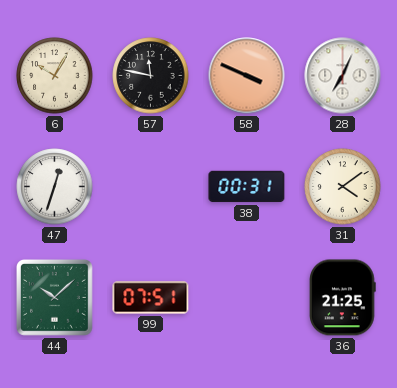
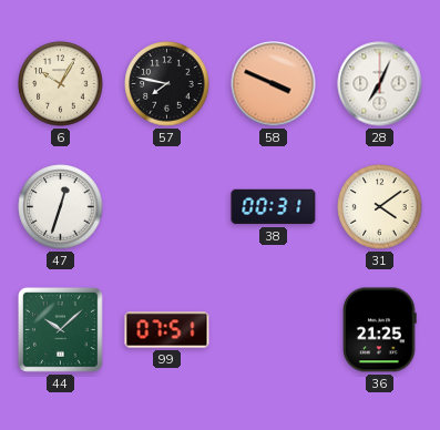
57: 11:47 -> 7:47
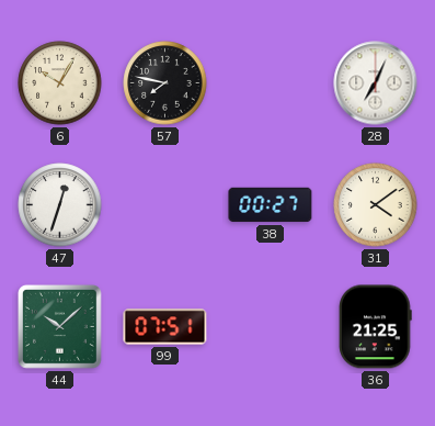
58: 3:49 -> none
38: 00:31 -> 00:27
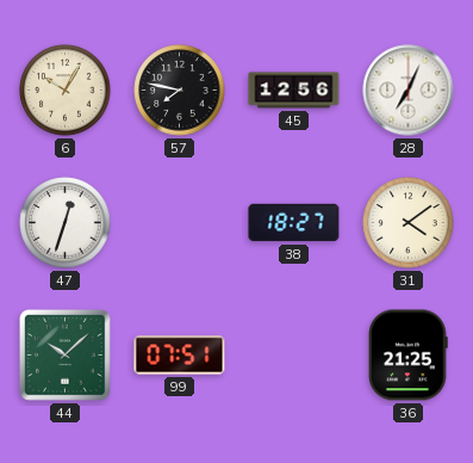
45: none -> 12:56
38: 00:27 -> 18:27
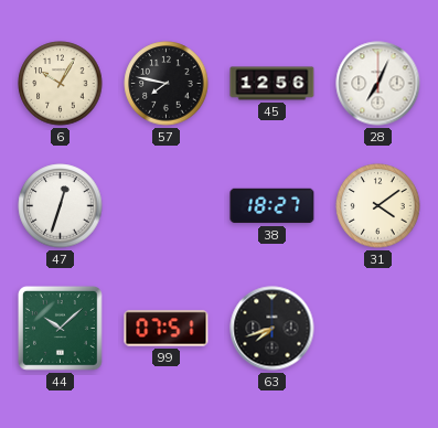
63: none -> 7:42
36: 21:25 -> none
